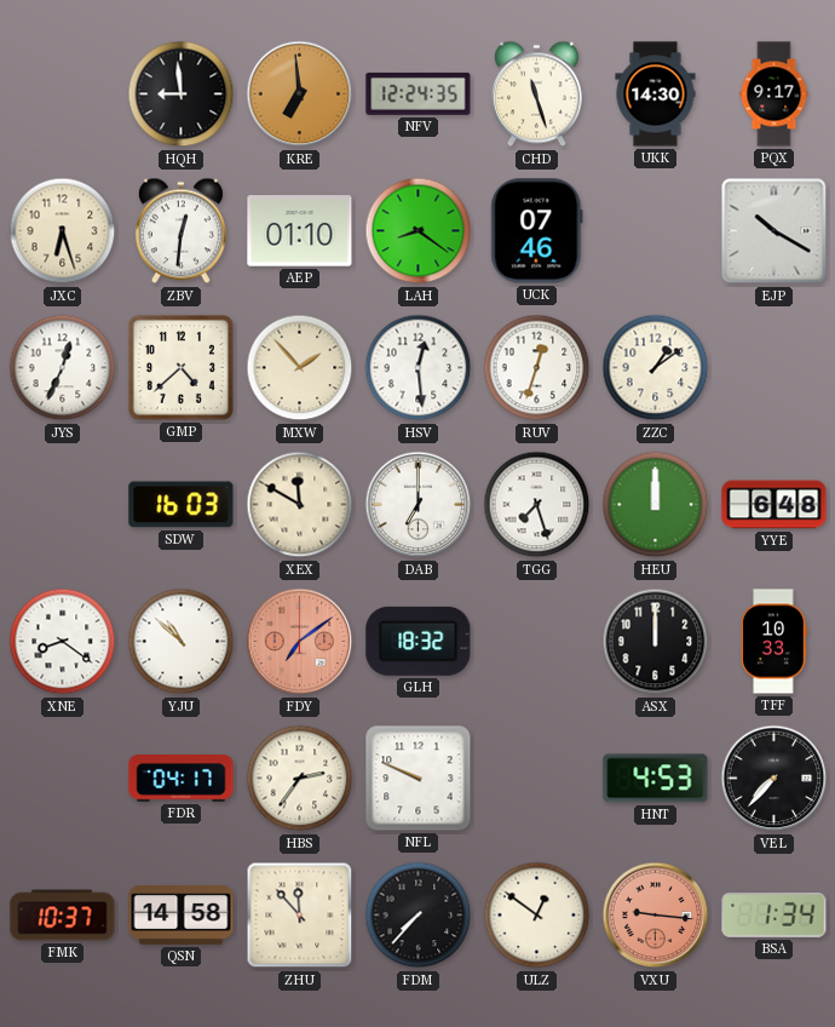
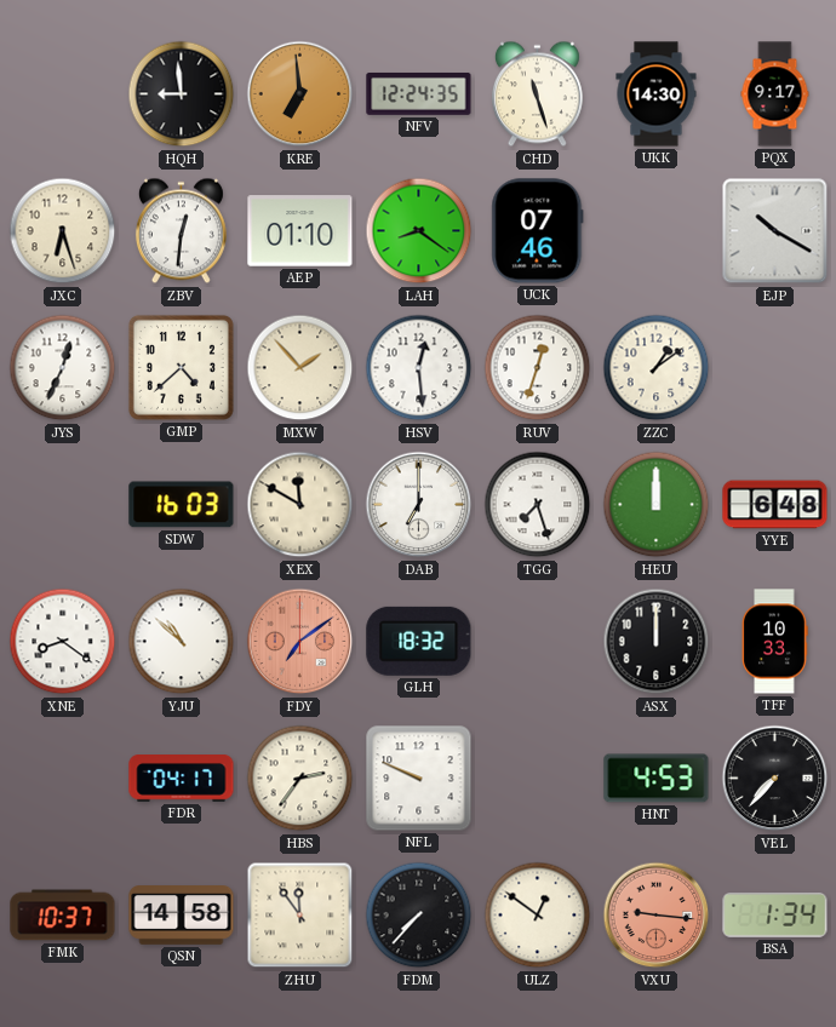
ZHU: 11:53 -> 11:54
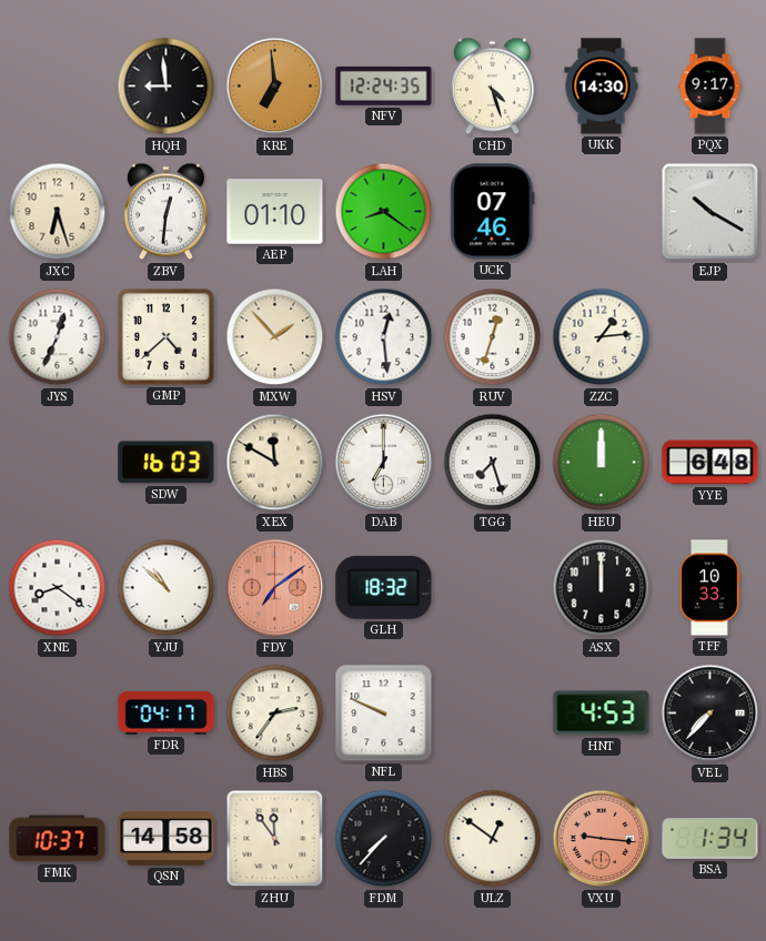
CHD: 11:27 -> 4:27
ZZC: 1:09 -> 1:14
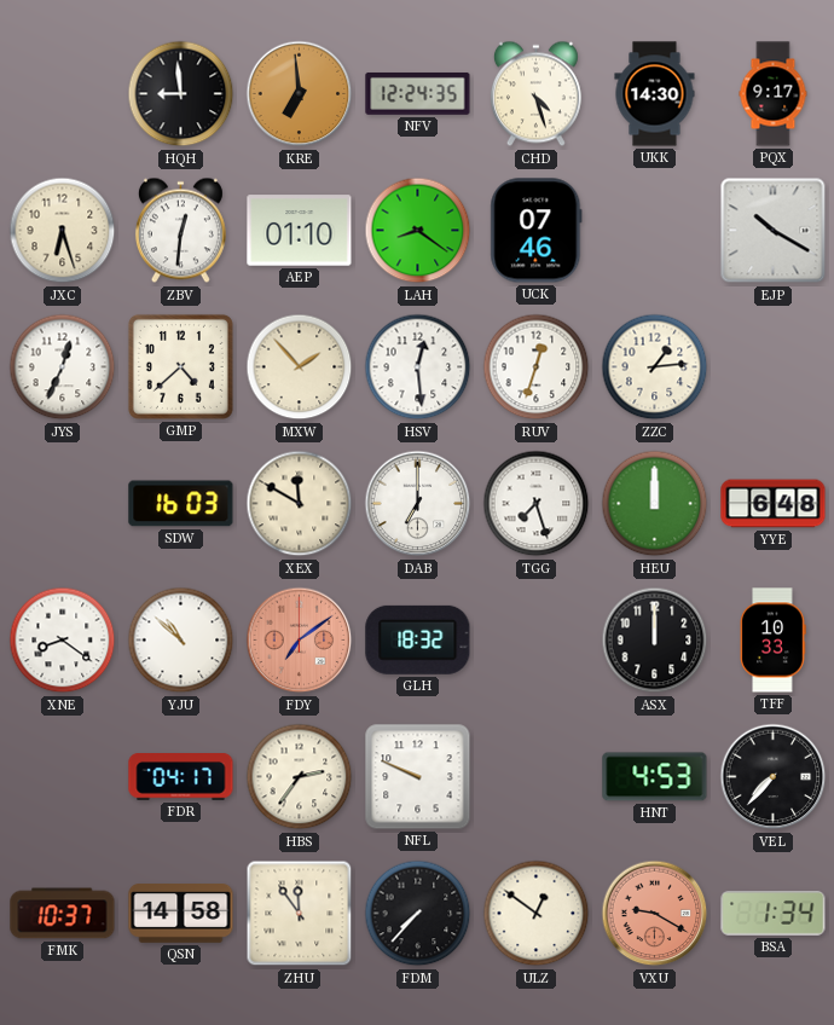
VXU: 9:16 -> 9:20
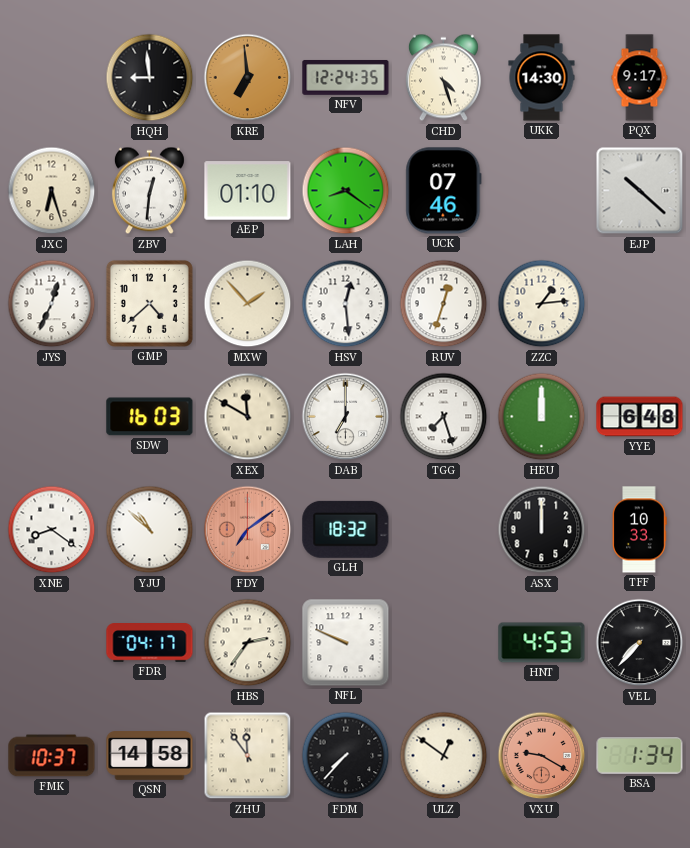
EJP: 10:20 -> 10:22
